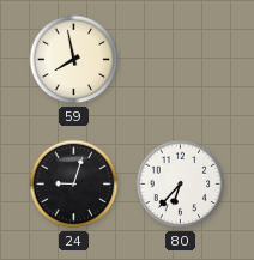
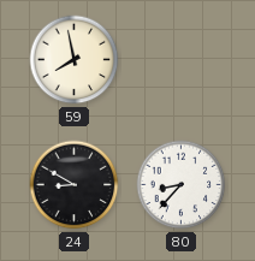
24: 9:03 -> 8:50
80: 6:37 -> 8:37
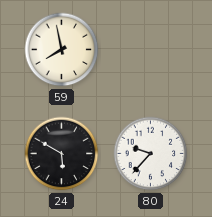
24: 8:50 -> 5:50
80: 8:37 -> 9:37
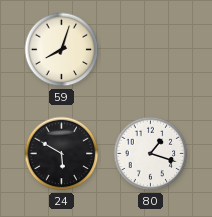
59: 7:58 -> 8:03
80: 9:37 -> 1:18
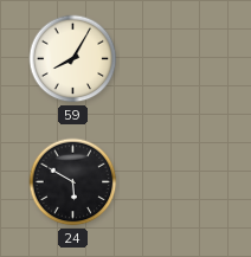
59: 8:03 -> 8:05
80: 1:18 -> none
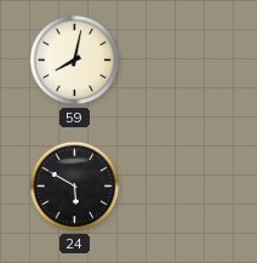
59: 8:05 -> 8:02
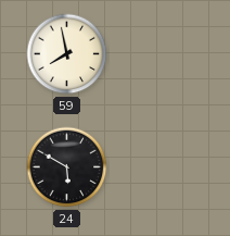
59: 8:02 -> 7:58
